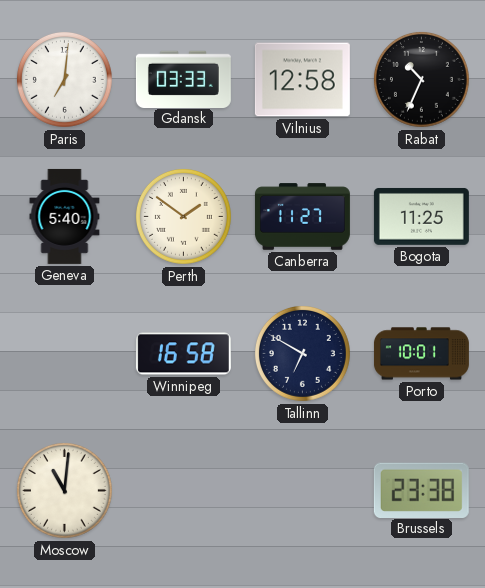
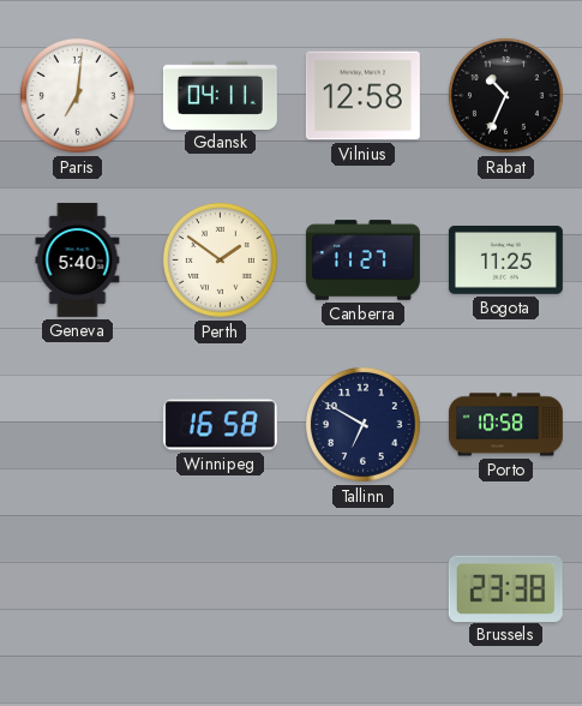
Gdansk: 03:33 -> 04:11
Porto: 10:01 -> 10:58
Moscow: 11:01 -> none
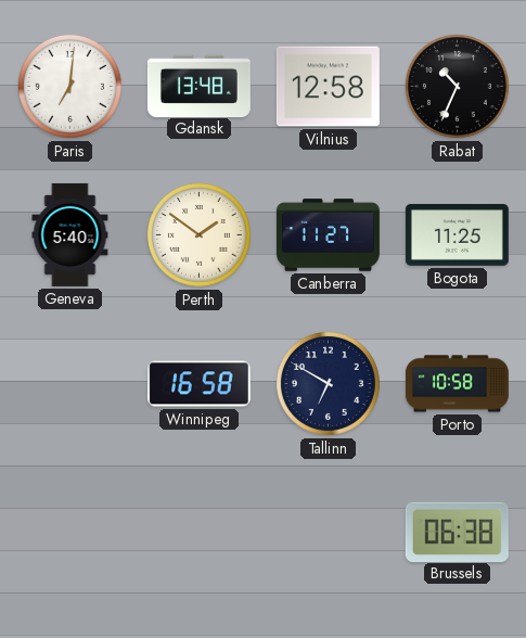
Gdansk: 04:11 -> 13:48
Brussels: 23:38 -> 06:38
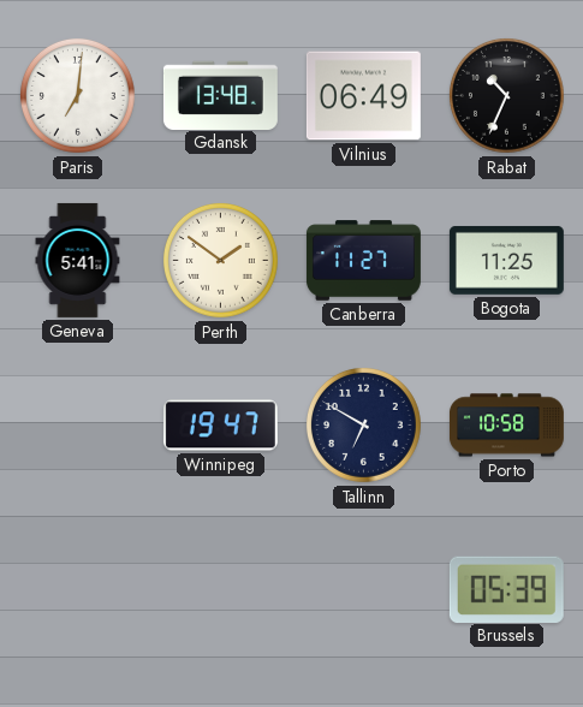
Vilnius: 12:58 -> 06:49
Geneva: 5:40 -> 5:41
Winnipeg: 16:58 -> 19:47
Brussels: 06:38 -> 05:39
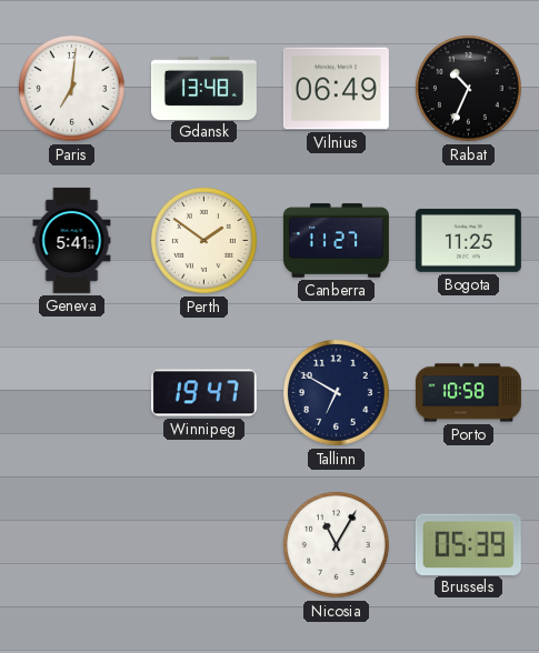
Nicosia: none -> 11:05
